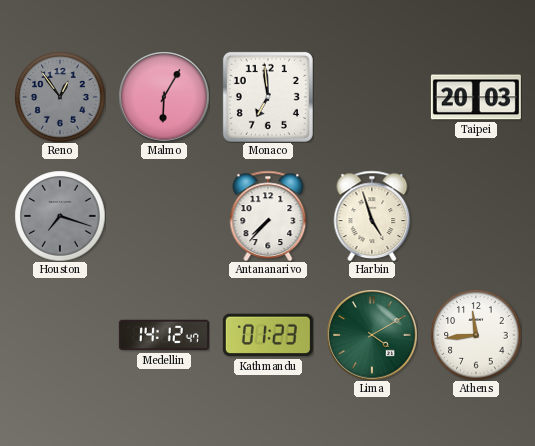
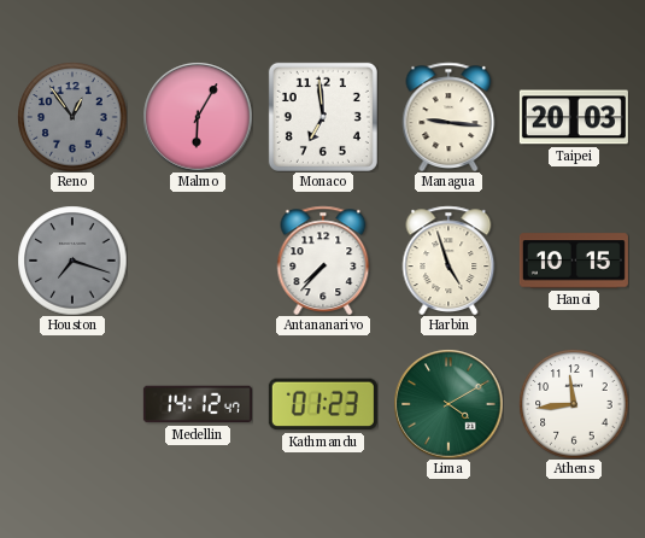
Managua: none -> 9:16
Hanoi: none -> 10:15
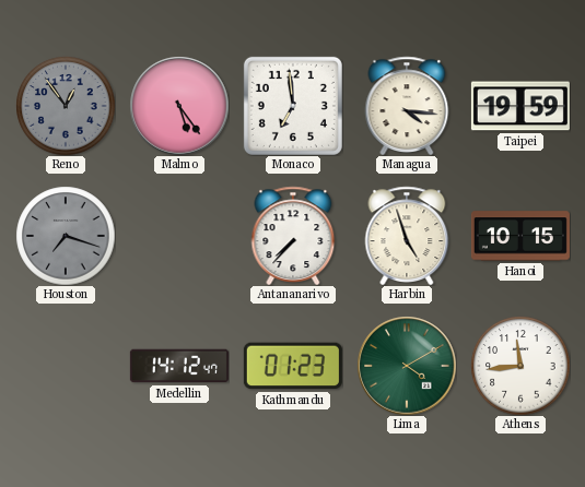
Malmo: 6:05 -> 5:24
Managua: 9:16 -> 4:16
Taipei: 20:03 -> 19:59
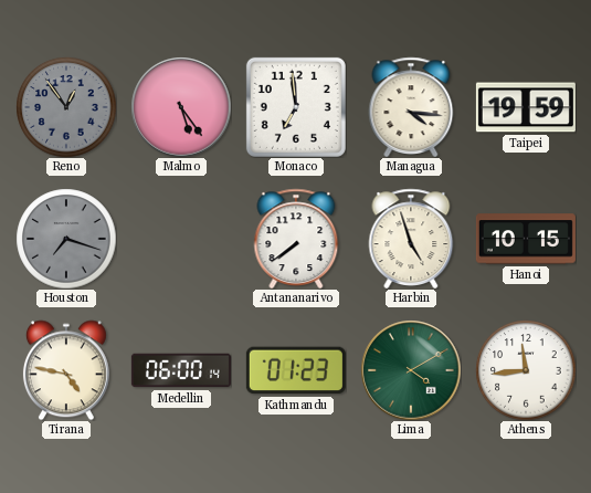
Antananarivo: 7:37 -> 7:39
Tirana: none -> 4:47
Medellin: 14:12 -> 06:00
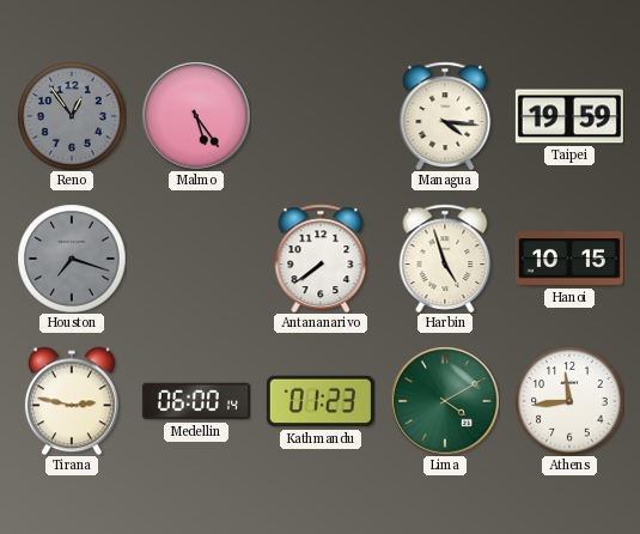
Monaco: 6:59 -> none
Tirana: 4:47 -> 2:47
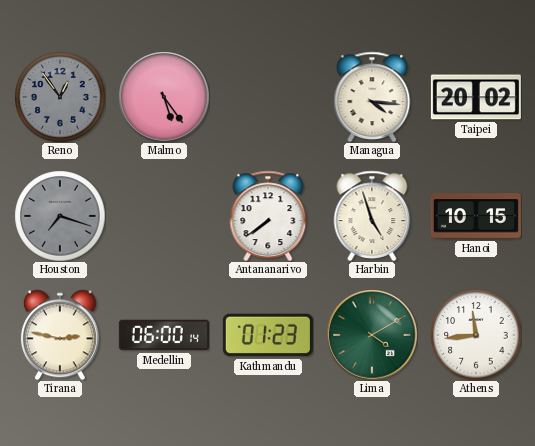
Taipei: 19:59 -> 20:02
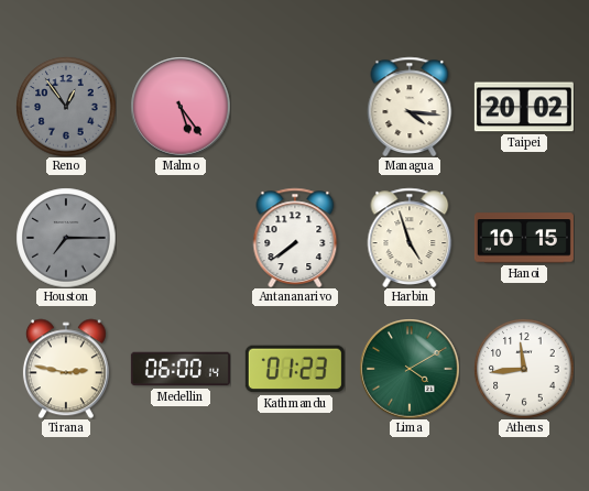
Houston: 7:18 -> 7:15
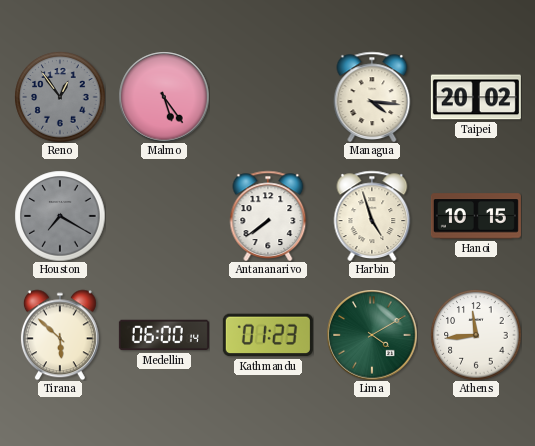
Houston: 7:15 -> 7:20
Tirana: 2:47 -> 5:52
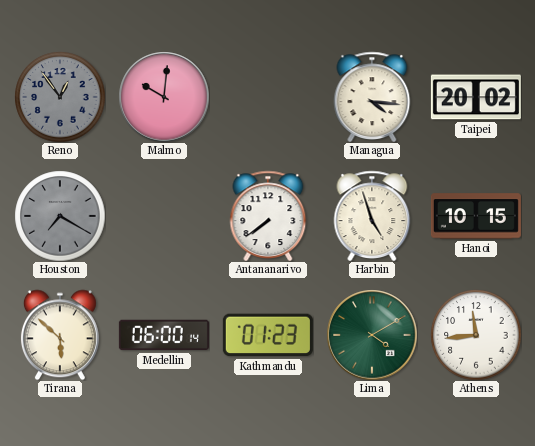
Malmo: 5:24 -> 10:01
